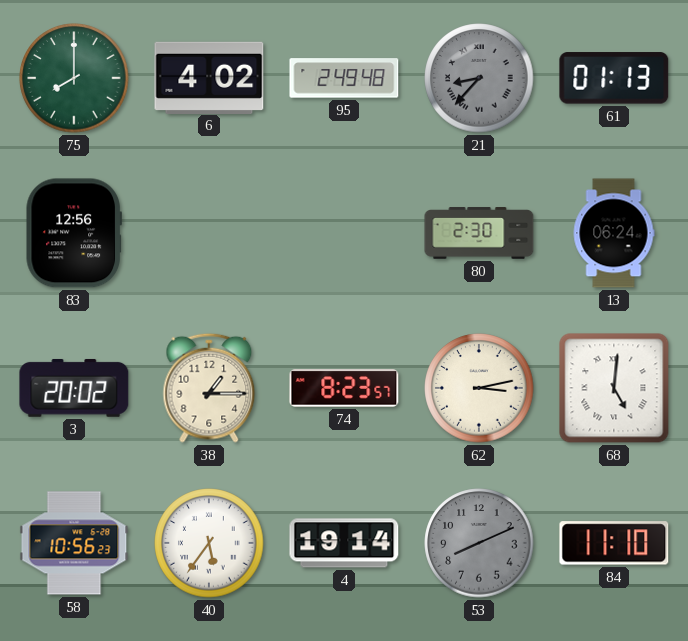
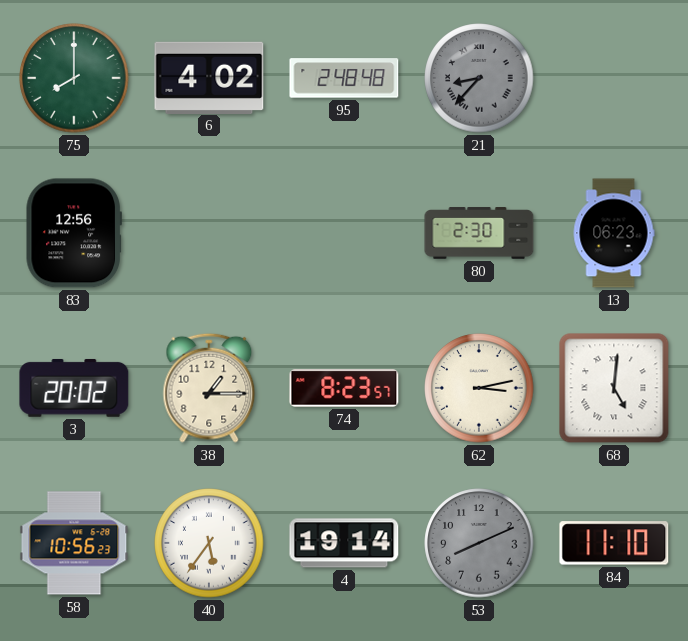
95: 2:49 -> 2:48
61: 01:13 -> none
13: 06:24 -> 06:23
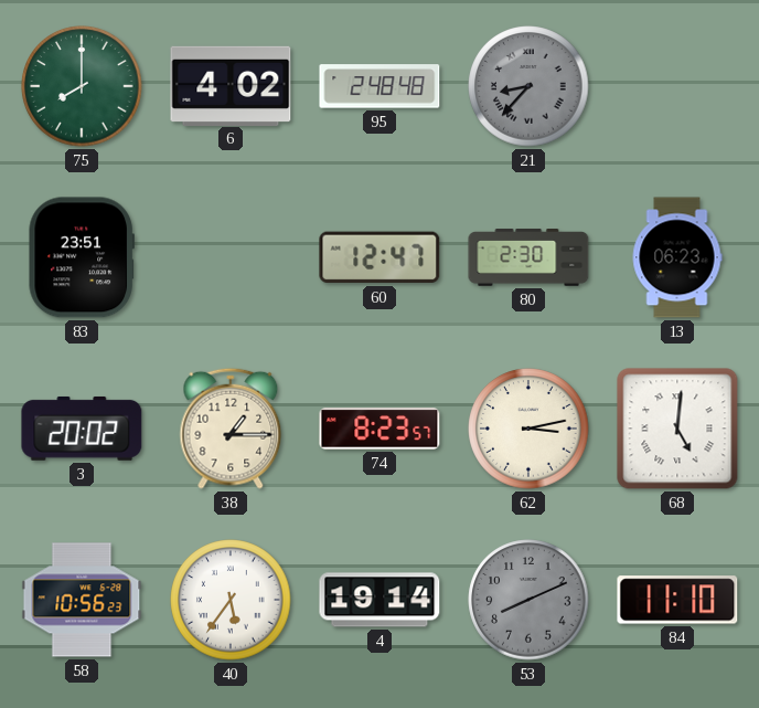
83: 12:56 -> 23:51
60: none -> 12:47
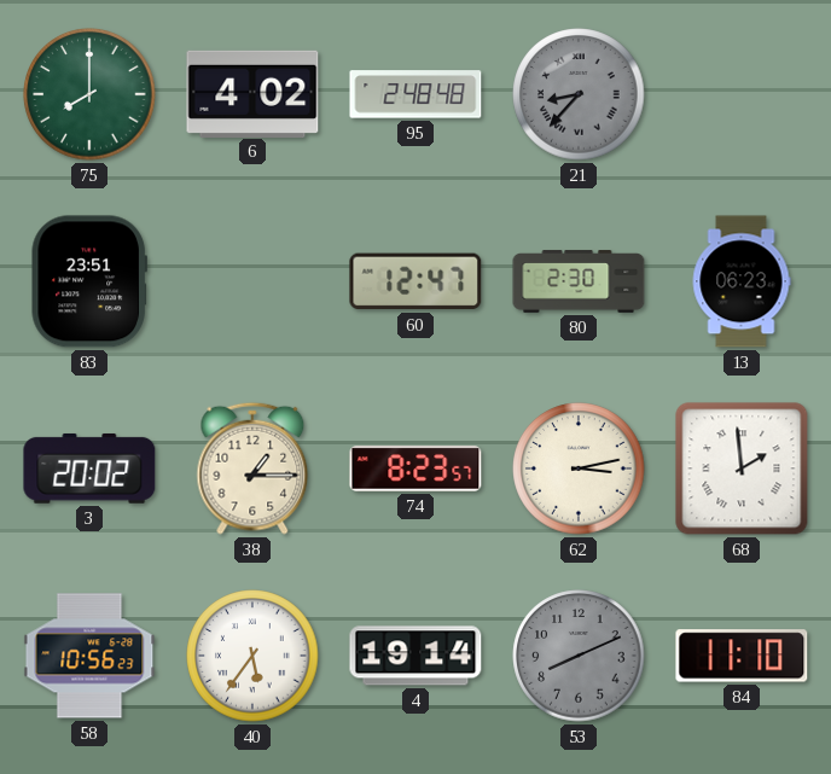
68: 5:01 -> 1:59
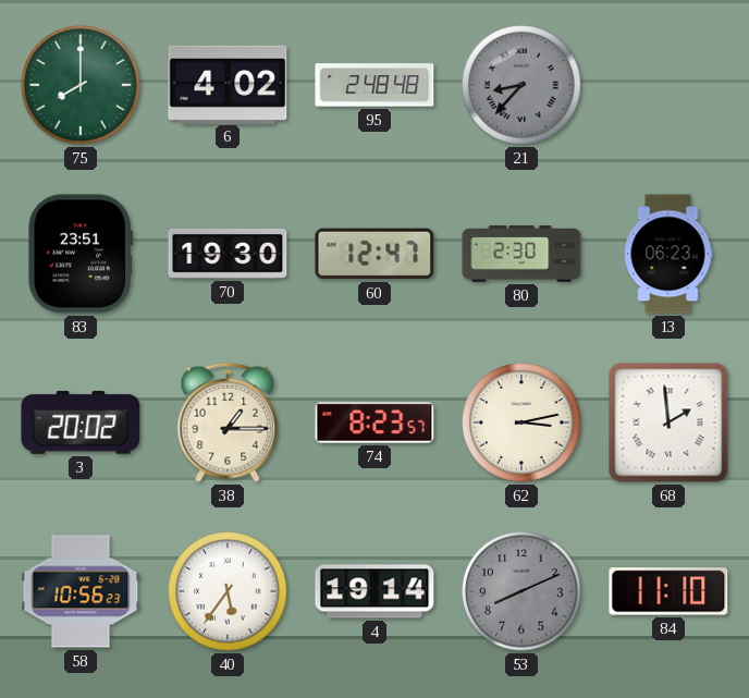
70: none -> 19:30
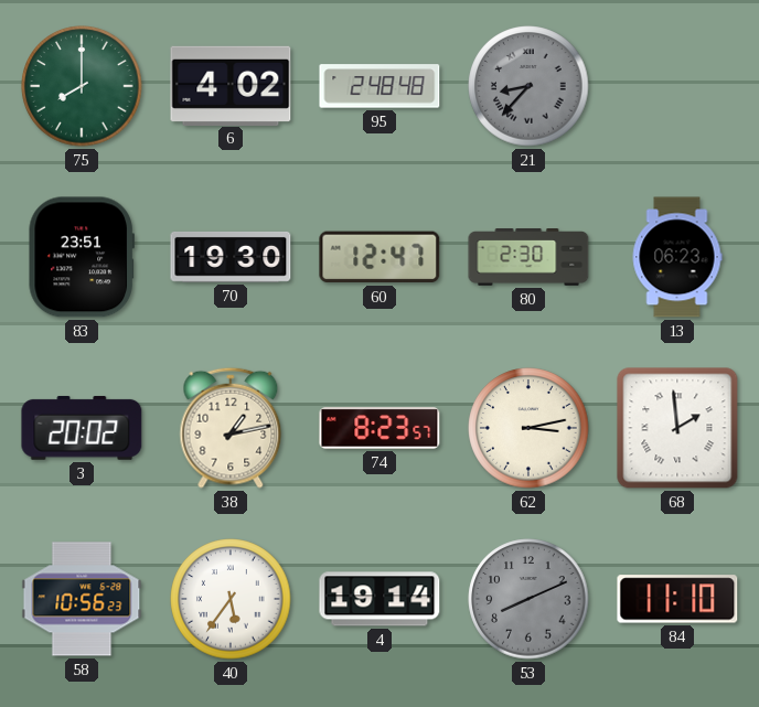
38: 1:15 -> 1:13
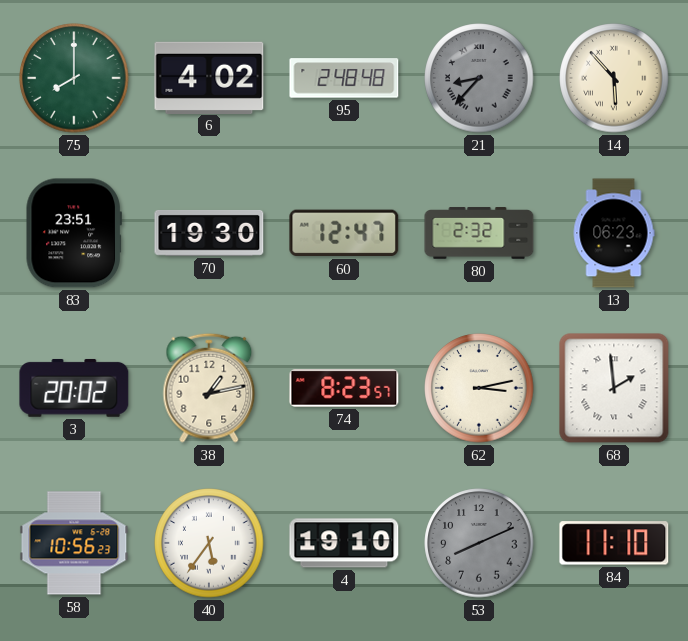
14: none -> 5:53
80: 2:30 -> 2:32
4: 19:14 -> 19:10
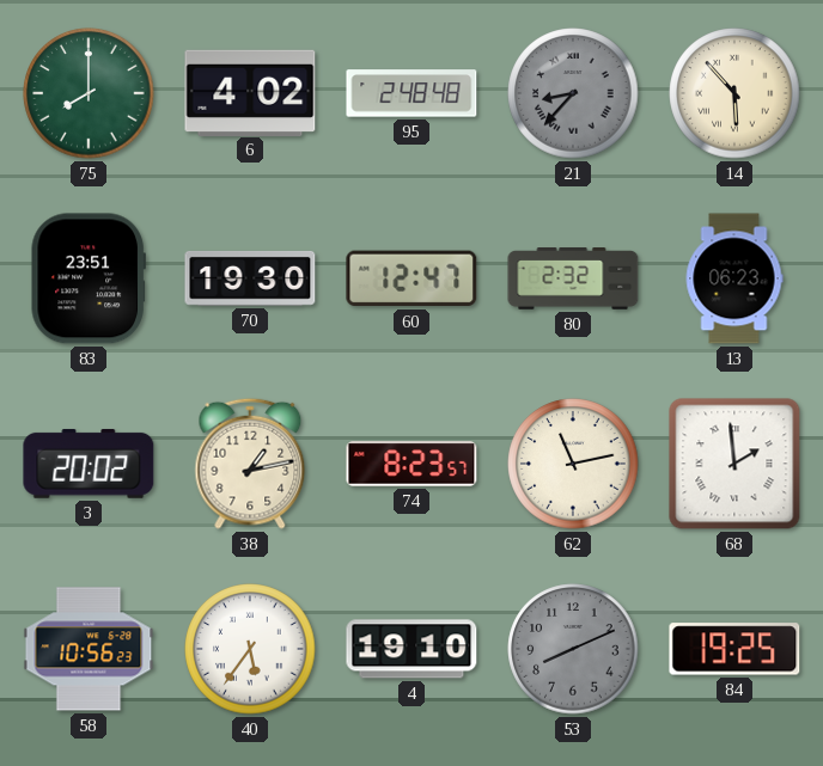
62: 3:13 -> 11:13
84: 11:10 -> 19:25
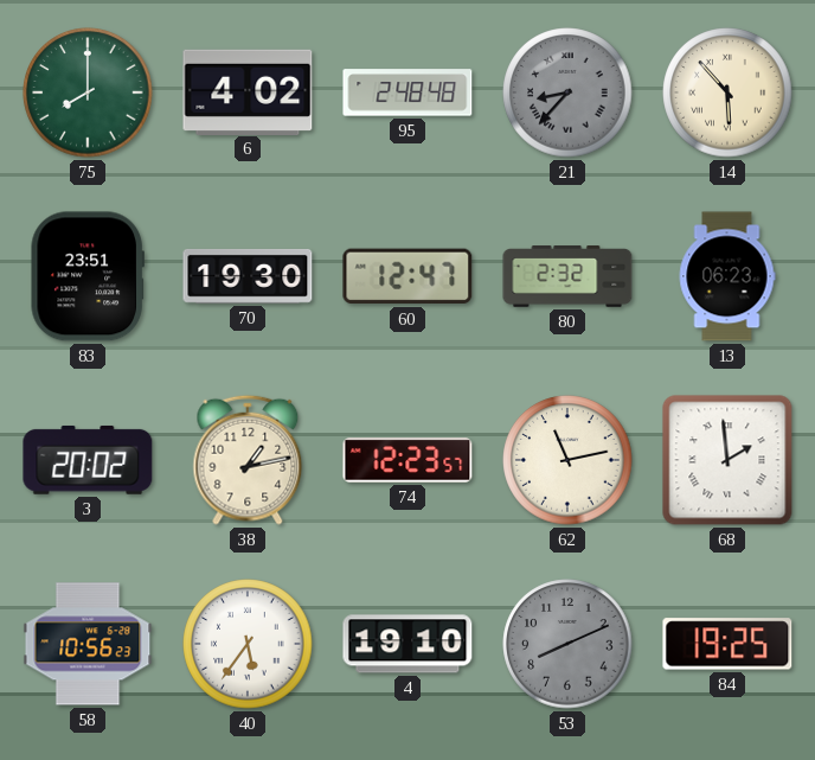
74: 8:23 -> 12:23
